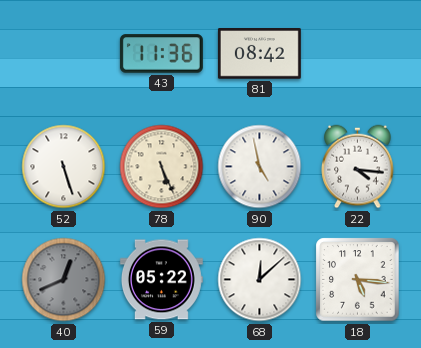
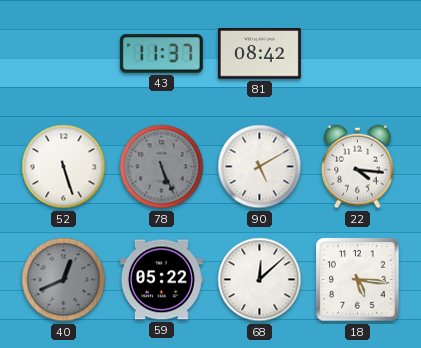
43: 11:36 -> 11:37
78 dial: cream -> grey
90: 4:58 -> 5:10
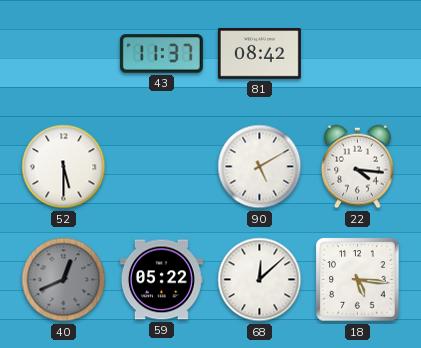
52: 5:27 -> 5:30
78: 5:26 -> none
